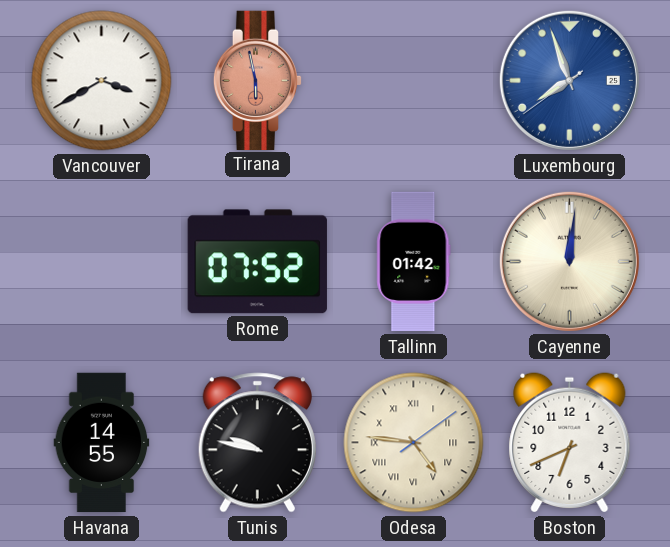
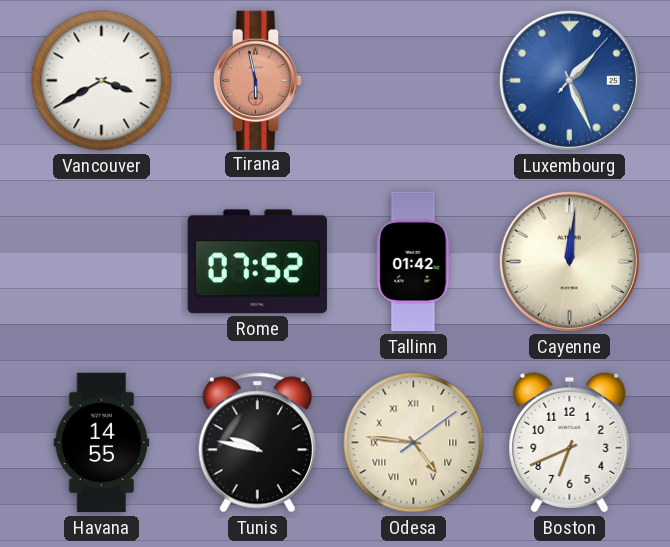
Luxembourg: 7:56 -> 1:26
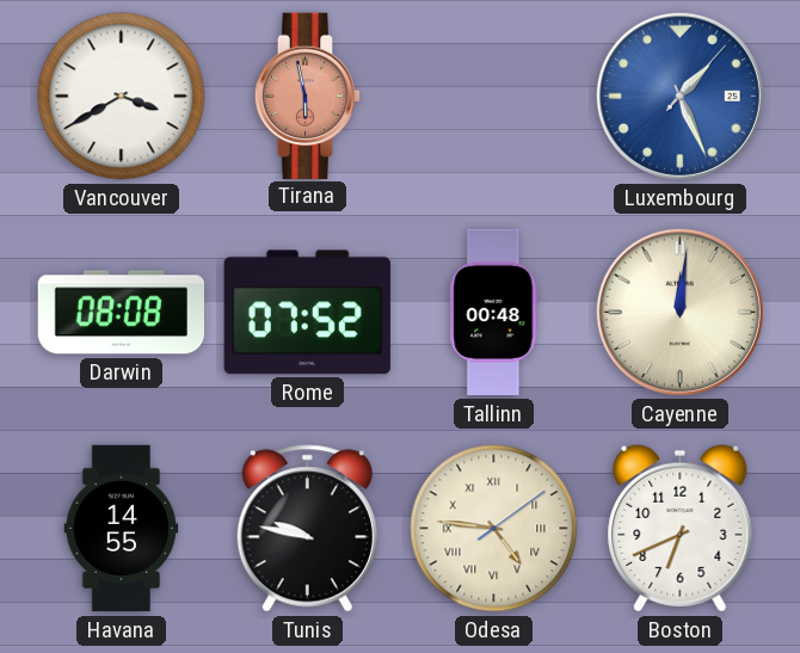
Darwin: none -> 08:08
Tallinn: 01:42 -> 00:48
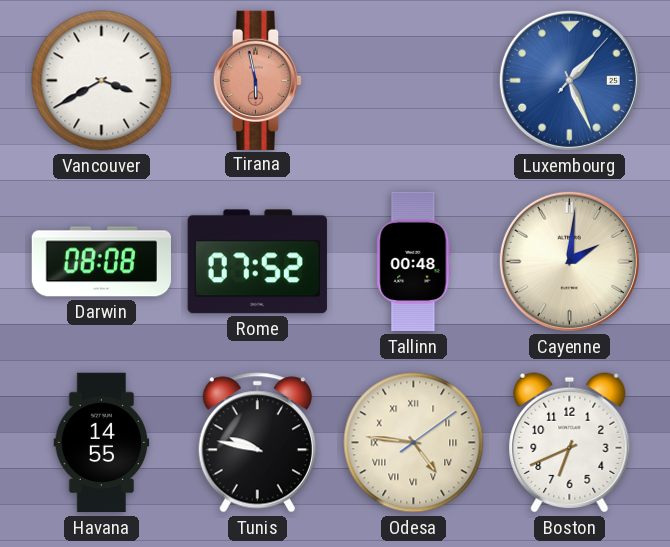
Cayenne: 12:01 -> 2:01
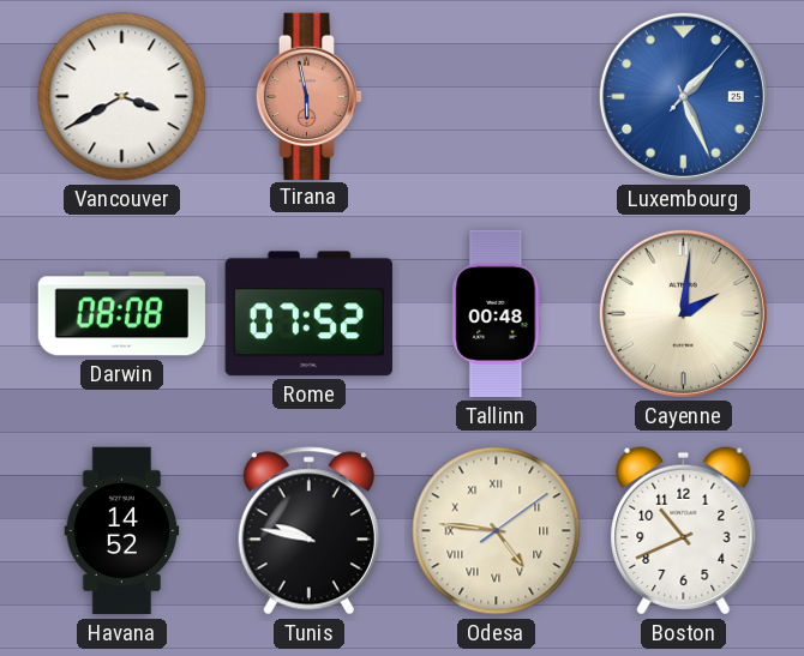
Havana: 14:55 -> 14:52
Boston: 6:41 -> 10:41
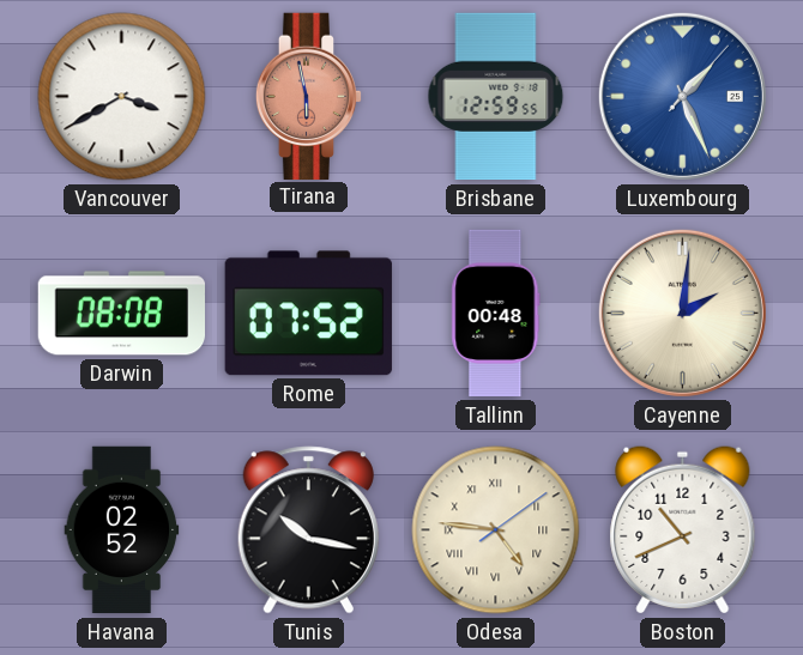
Brisbane: none -> 12:59
Havana: 14:52 -> 02:52
Tunis: 9:47 -> 10:17
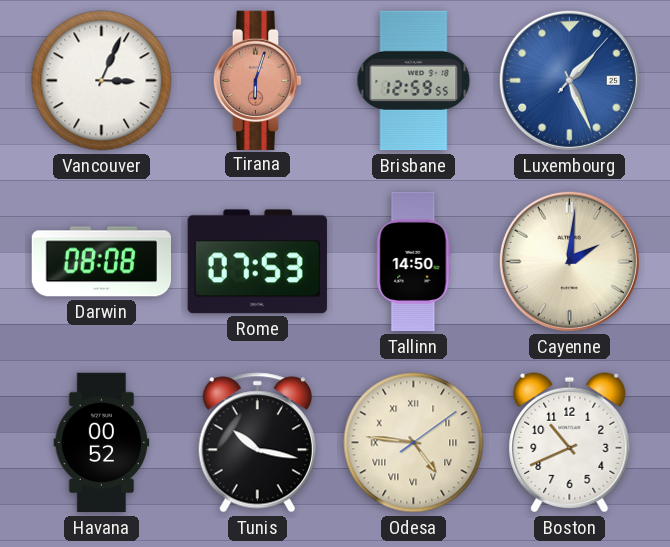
Vancouver: 3:40 -> 3:04
Tirana: 5:58 -> 6:03
Rome: 07:52 -> 07:53
Tallinn: 00:48 -> 14:50
Havana: 02:52 -> 00:52
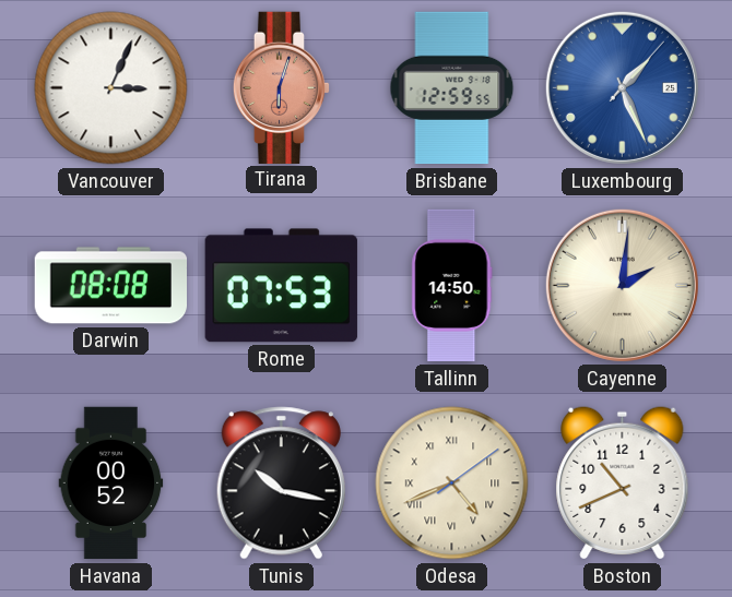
Odesa: 4:46 -> 4:41
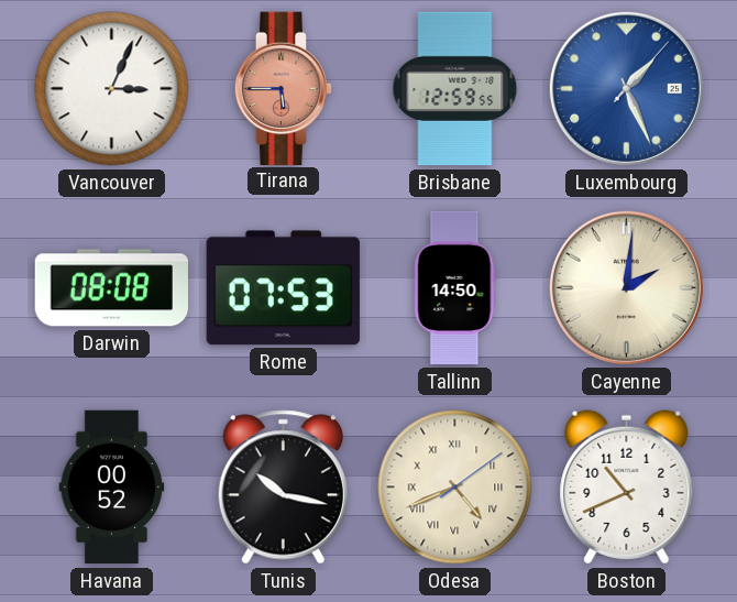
Tirana: 6:03 -> 5:45
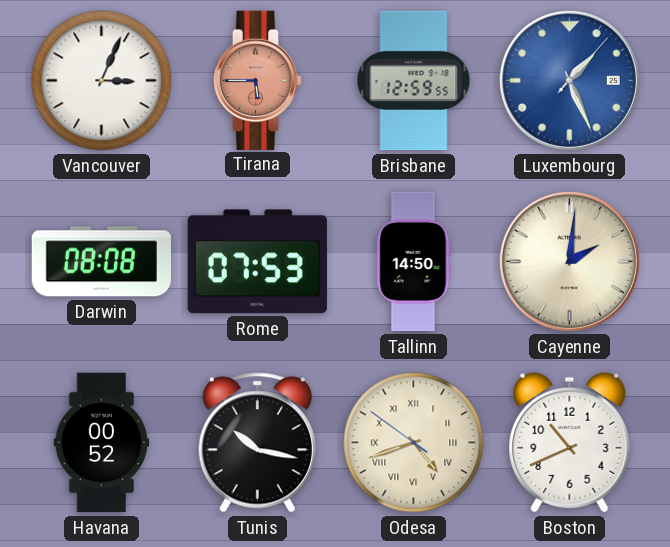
Odesa: 4:41:09 -> 4:41:51
